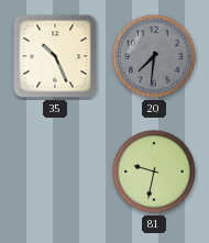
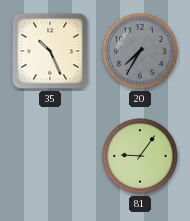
20: 7:31 -> 7:35
81: 9:32 -> 9:06
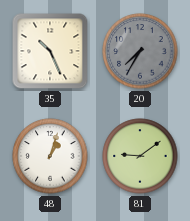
48: none -> 1:03
81: 9:06 -> 9:09
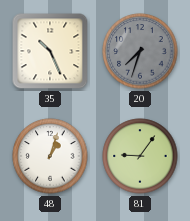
20: 7:35 -> 7:33
81: 9:09 -> 9:06
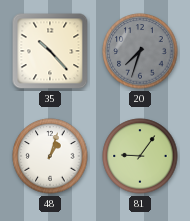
35: 10:26 -> 10:23
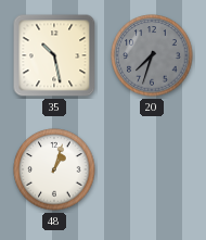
35: 10:23 -> 10:28
81: 9:06 -> none
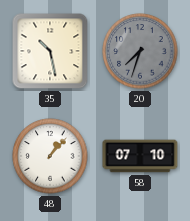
48: 1:03 -> 1:07
58: none -> 07:10
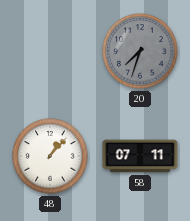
35: 10:28 -> none
58: 07:10 -> 07:11
